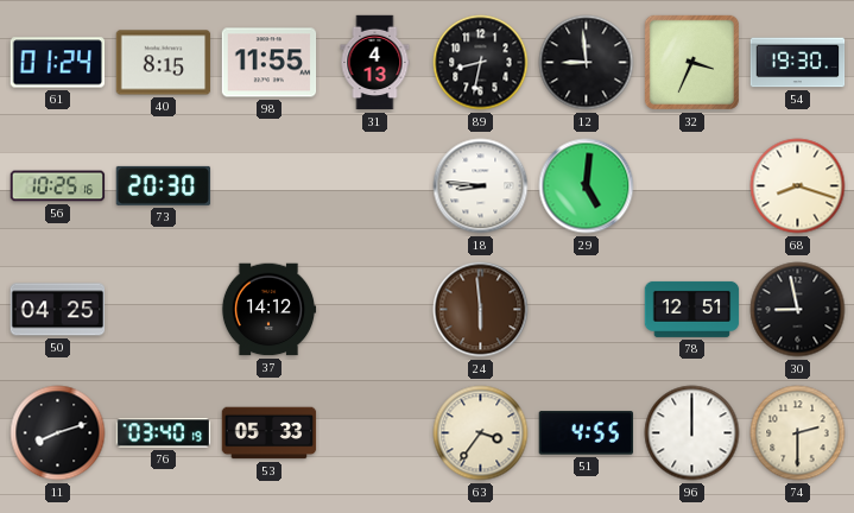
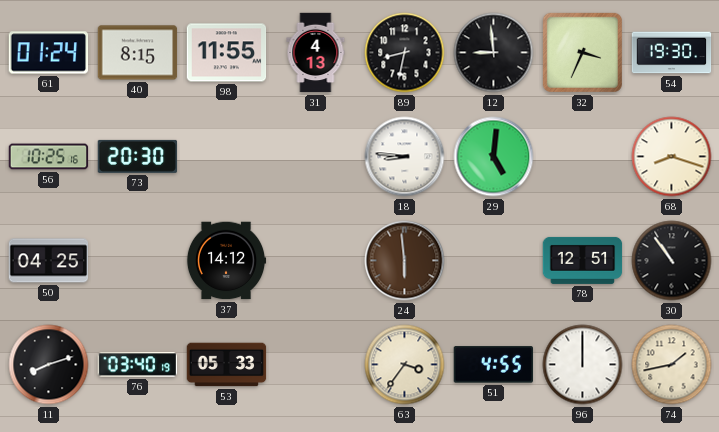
30: 8:58 -> 10:54
74: 2:30 -> 1:43
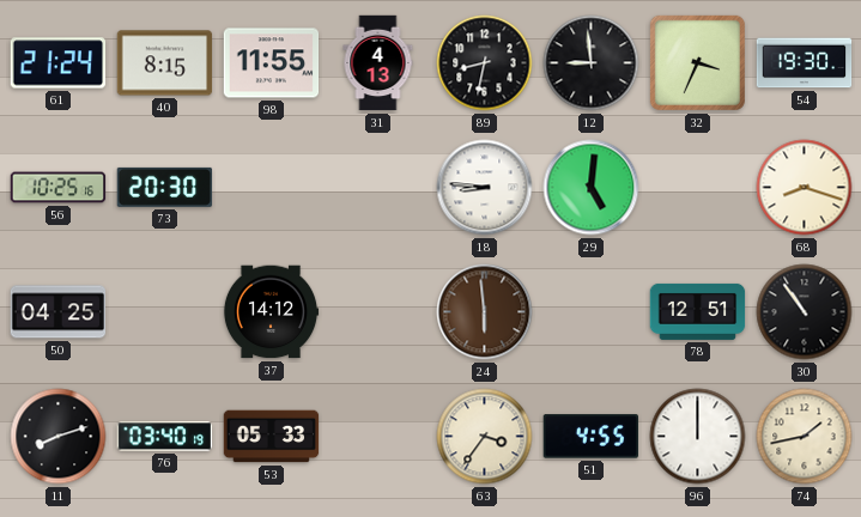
61: 01:24 -> 21:24
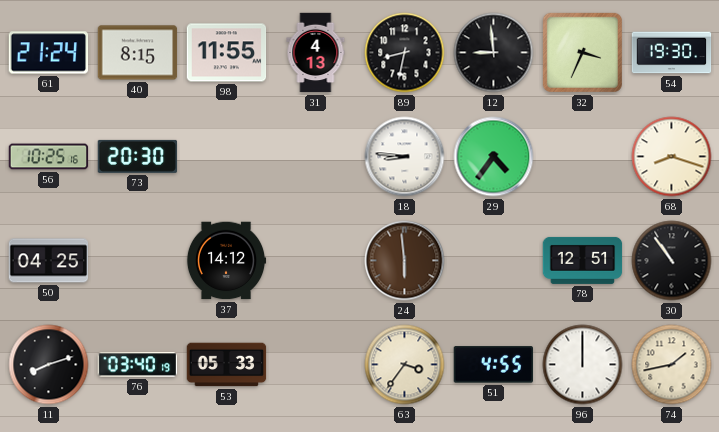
29: 5:01 -> 4:36
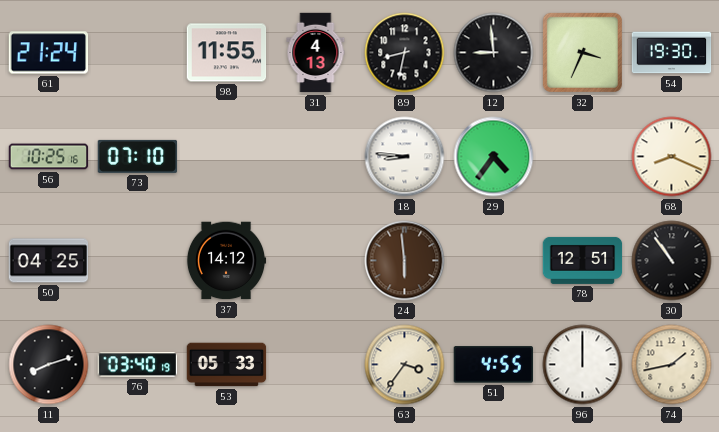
40: 8:15 -> none
73: 20:30 -> 07:10
68: 8:18 -> 8:19
